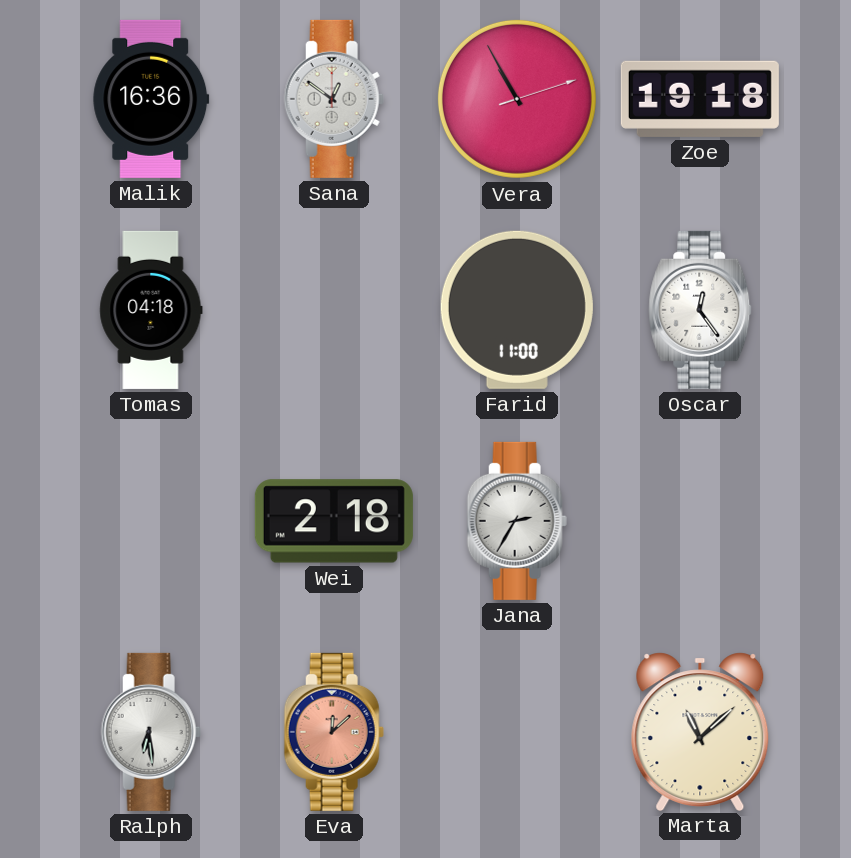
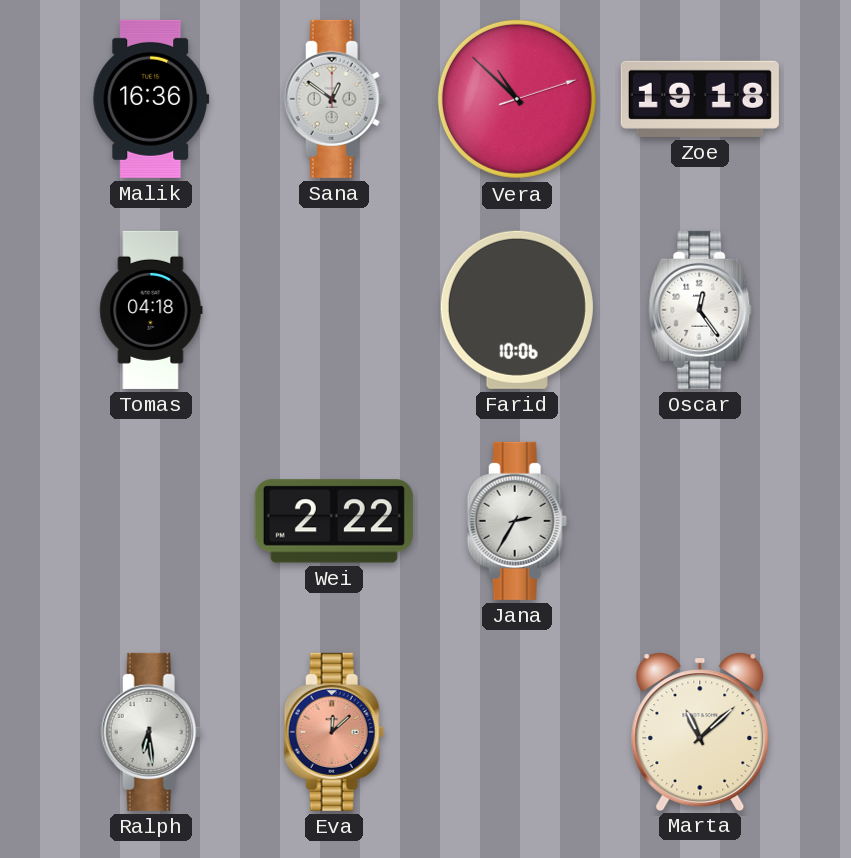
Vera: 10:55 -> 10:52
Farid: 11:00 -> 10:06
Wei: 2:18 -> 2:22
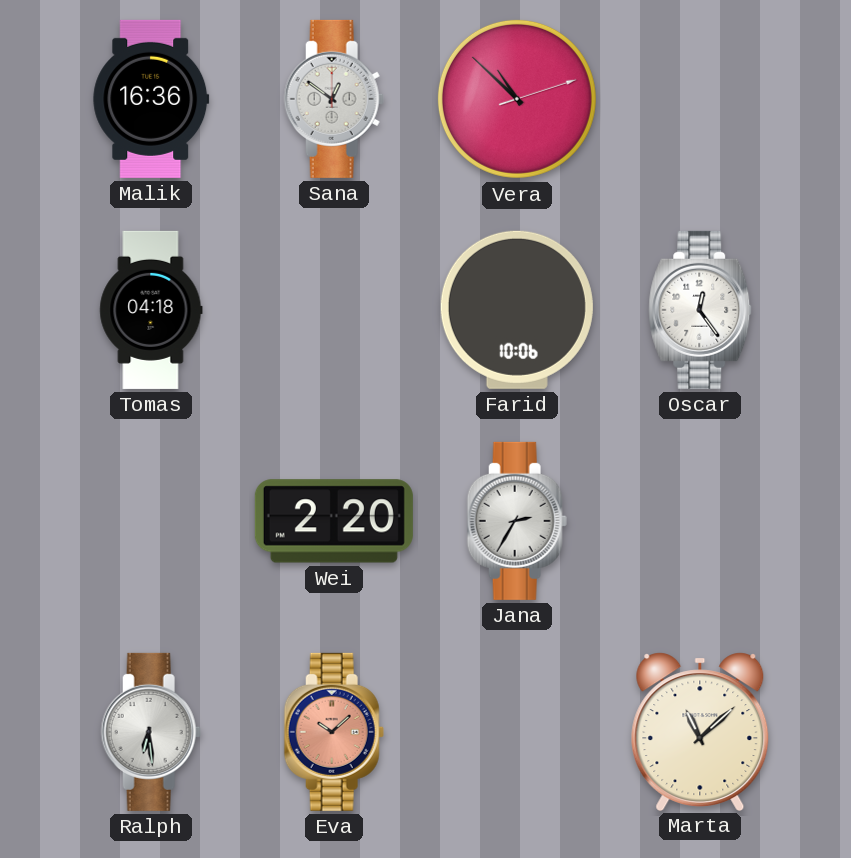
Zoe: 19:18 -> none
Wei: 2:22 -> 2:20
Eva: 12:08 -> 10:08
